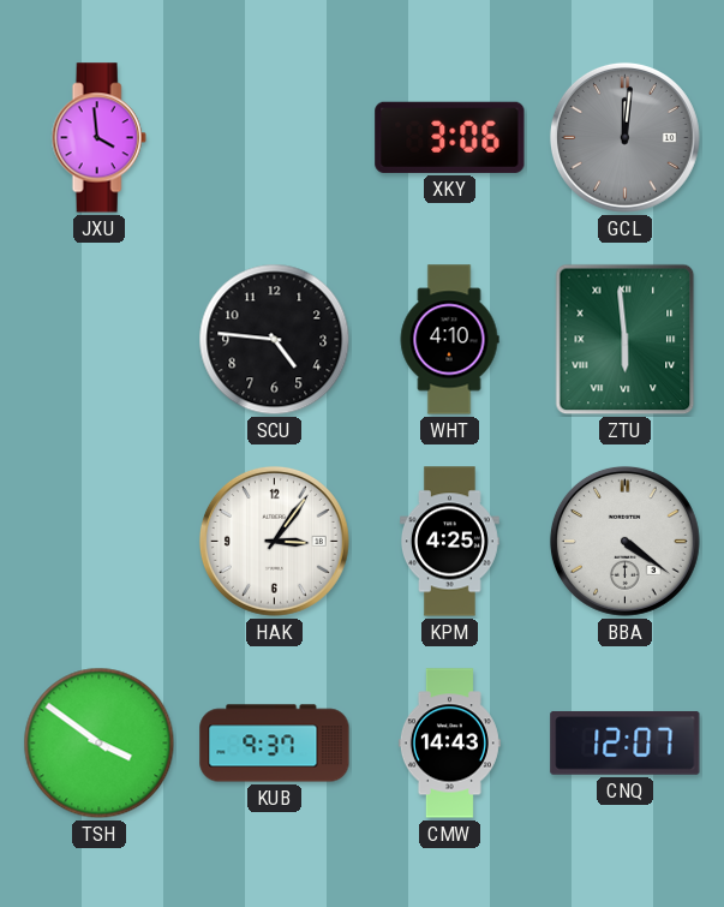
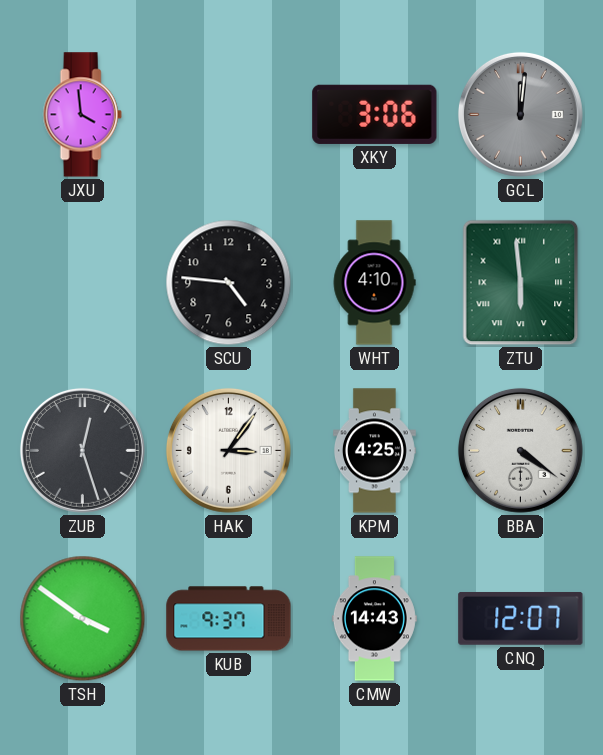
ZUB: none -> 12:27
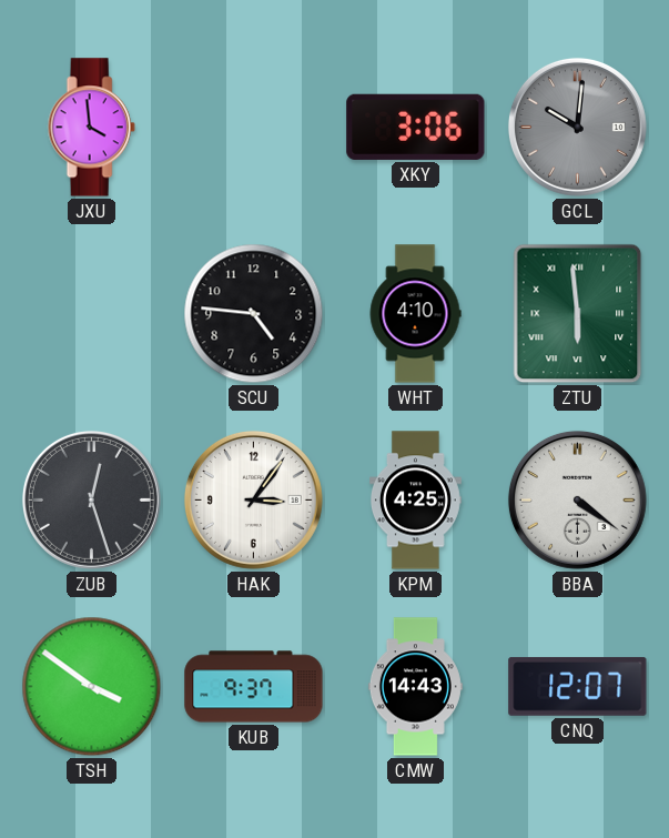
GCL: 12:01 -> 10:01
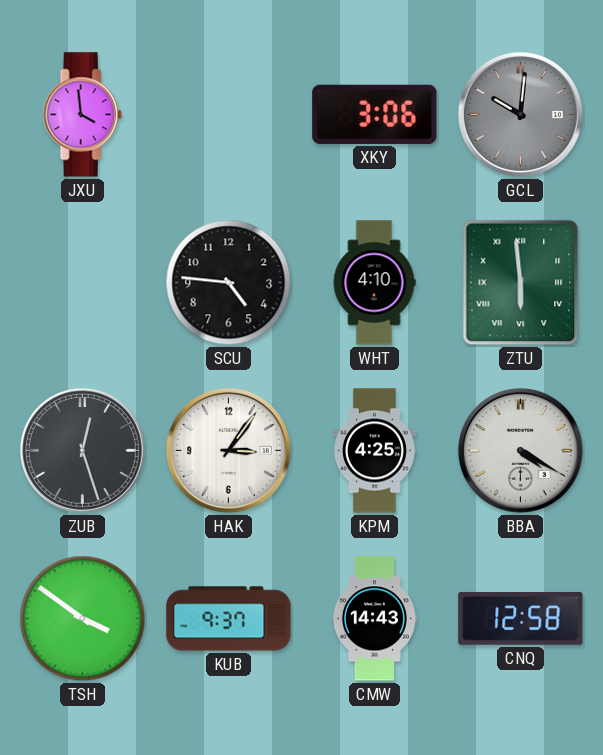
BBA: 4:21 -> 4:20
CNQ: 12:07 -> 12:58
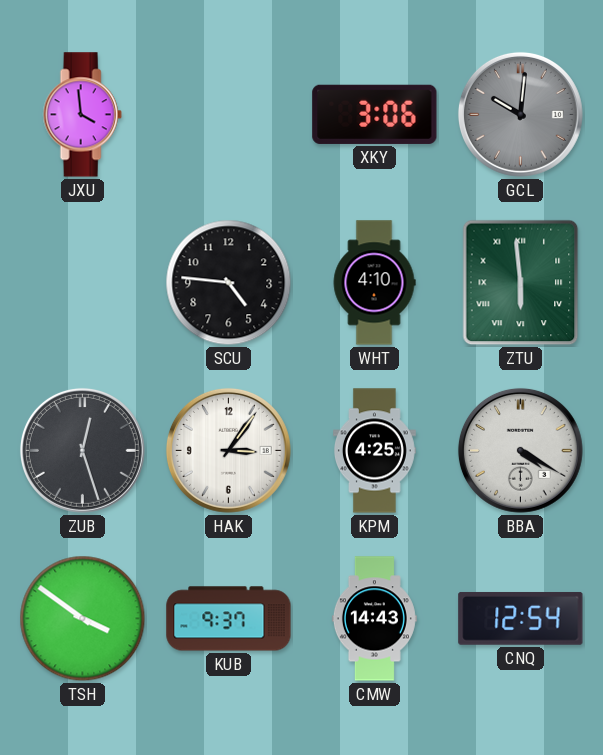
CNQ: 12:58 -> 12:54
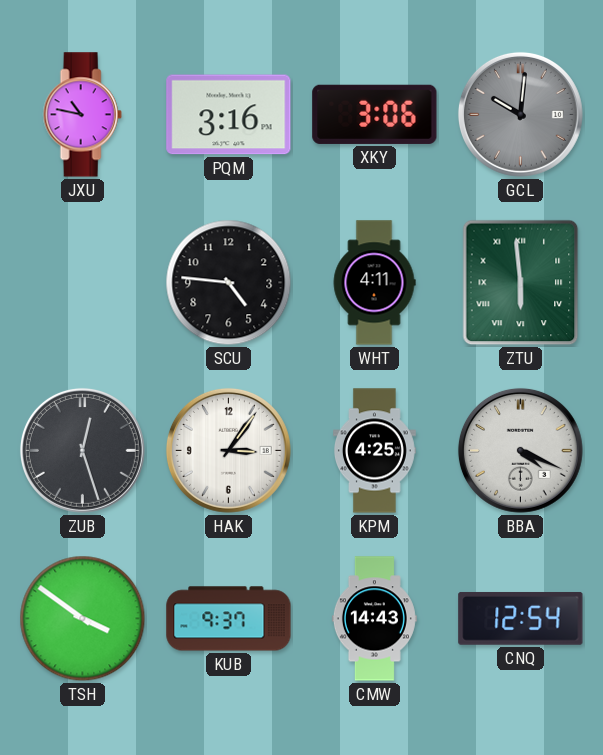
JXU: 3:59 -> 10:47
PQM: none -> 3:16
WHT: 4:10 -> 4:11
BBA: 4:20 -> 4:19
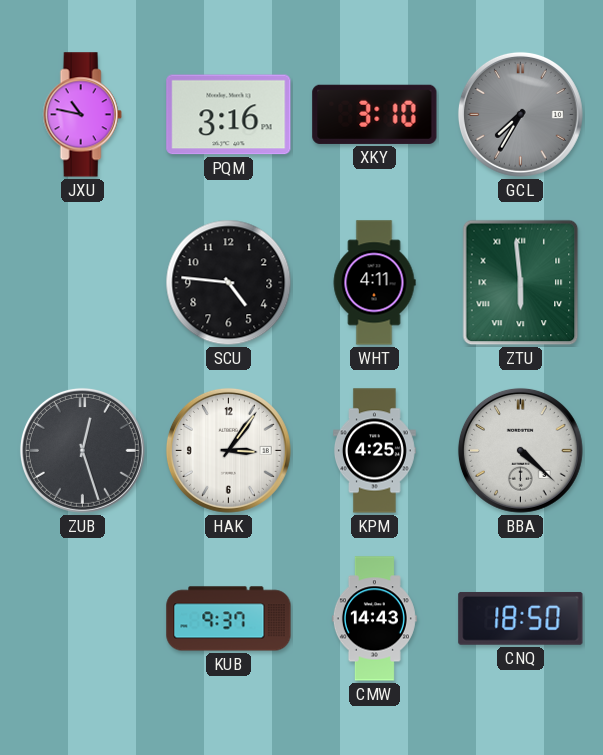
XKY: 3:06 -> 3:10
GCL: 10:01 -> 7:35
BBA: 4:19 -> 4:22
TSH: 3:51 -> none
CNQ: 12:54 -> 18:50
